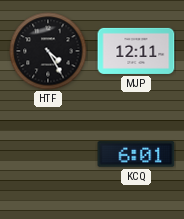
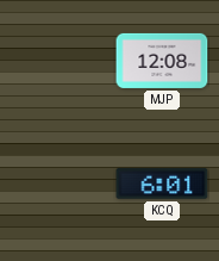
HTF: 4:25 -> none
MJP: 12:11 -> 12:08
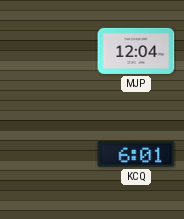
MJP: 12:08 -> 12:04
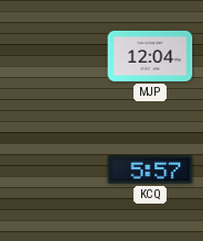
KCQ: 6:01 -> 5:57
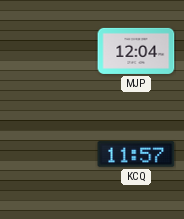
KCQ: 5:57 -> 11:57
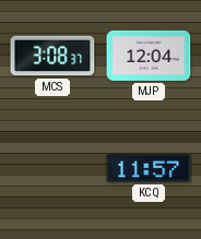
MCS: none -> 3:08
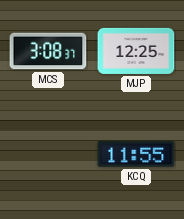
MJP: 12:04 -> 12:25
KCQ: 11:57 -> 11:55
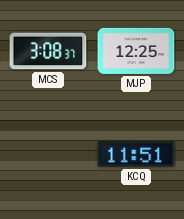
KCQ: 11:55 -> 11:51
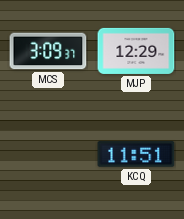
MCS: 3:08 -> 3:09
MJP: 12:25 -> 12:29
